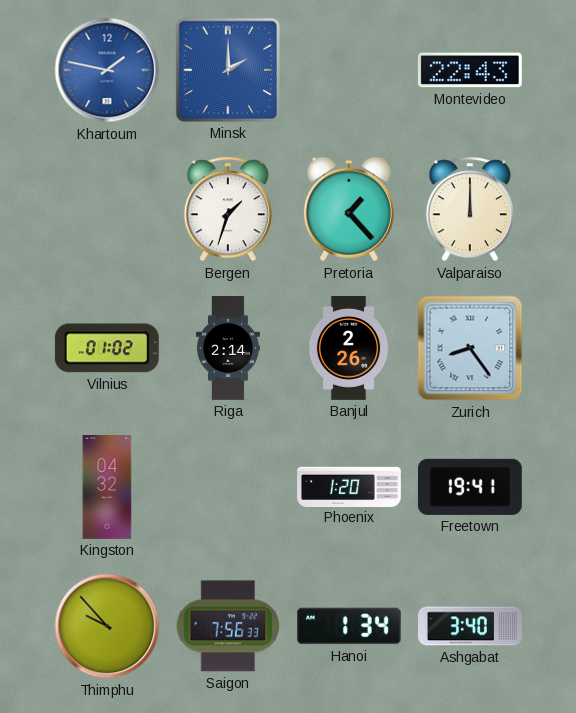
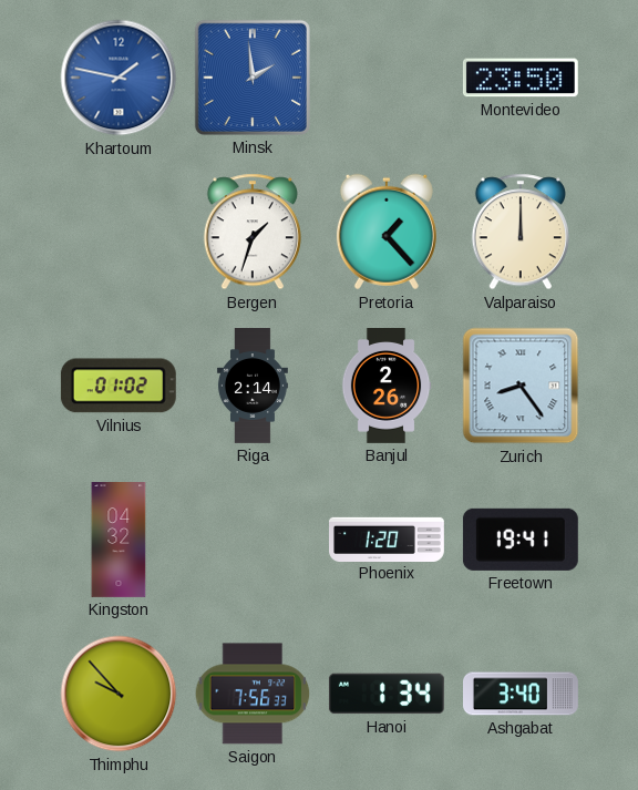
Minsk: 2:00 -> 1:59
Montevideo: 22:43 -> 23:50
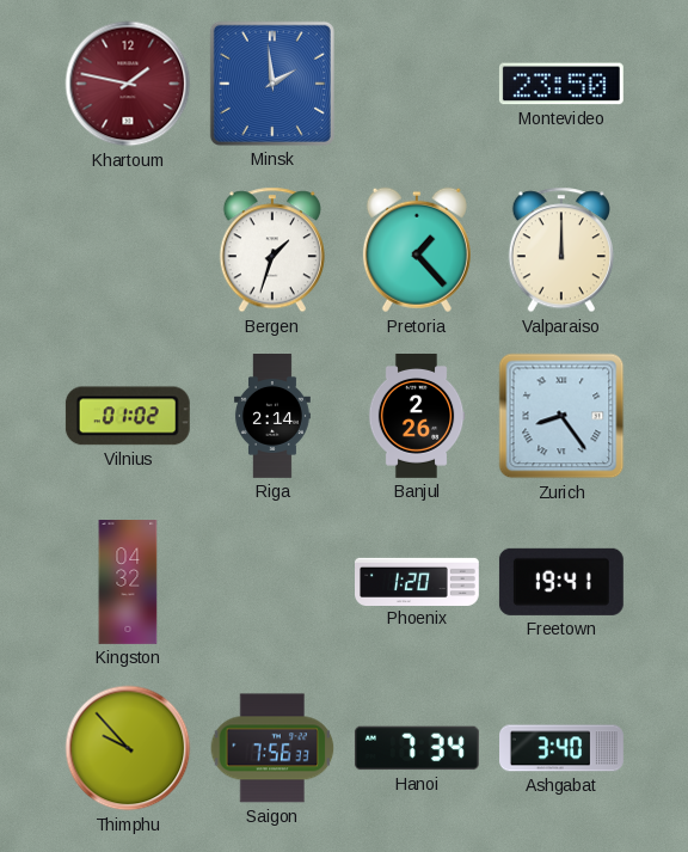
Khartoum dial: blue -> burgundy
Hanoi: 1:34 -> 7:34
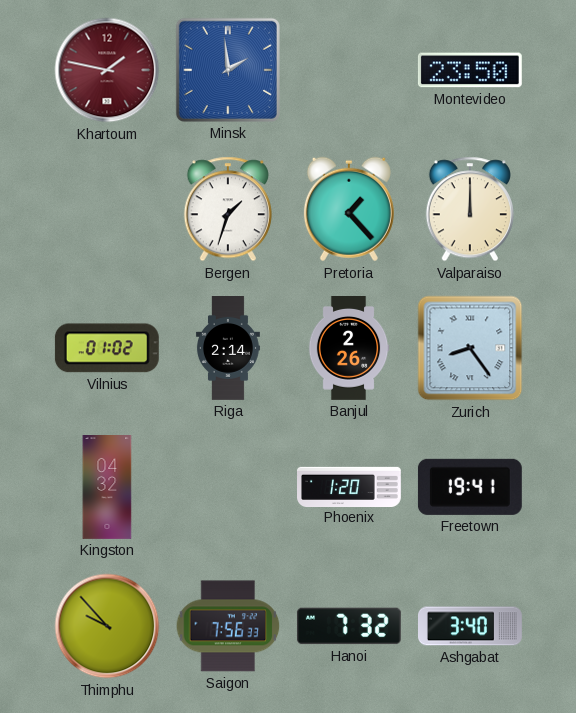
Hanoi: 7:34 -> 7:32
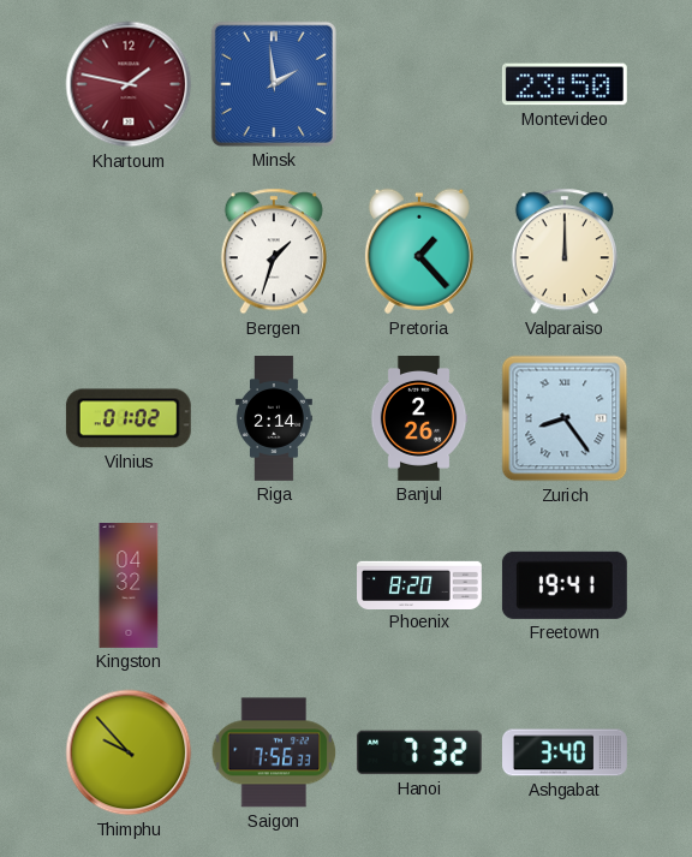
Phoenix: 1:20 -> 8:20
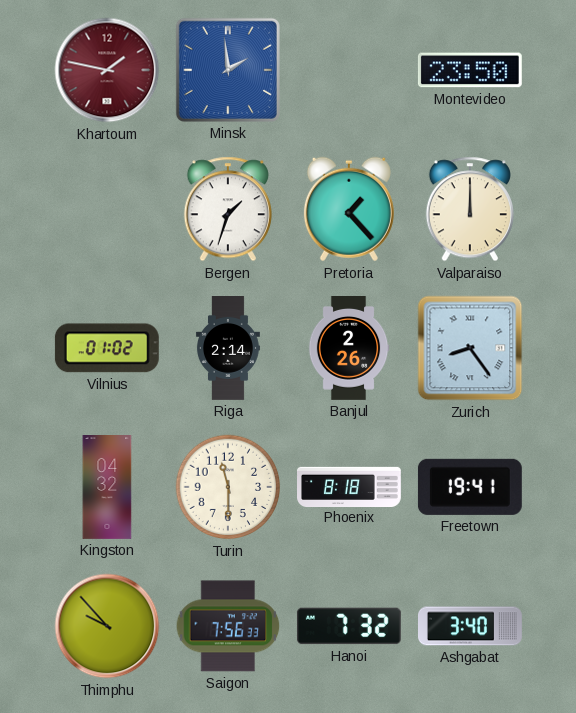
Turin: none -> 11:30
Phoenix: 8:20 -> 8:18
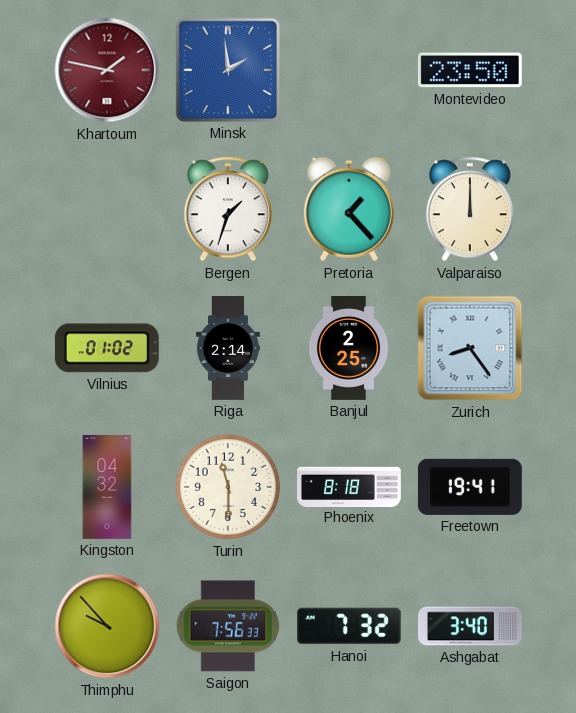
Banjul: 2:26 -> 2:25
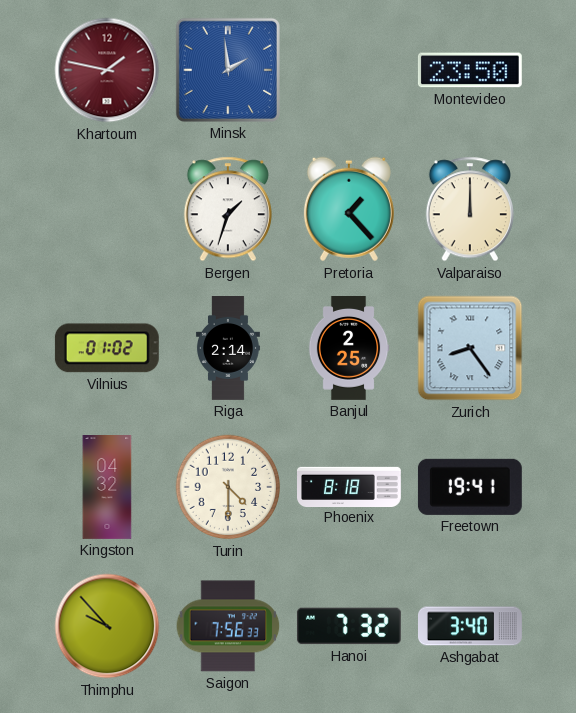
Turin: 11:30 -> 4:30
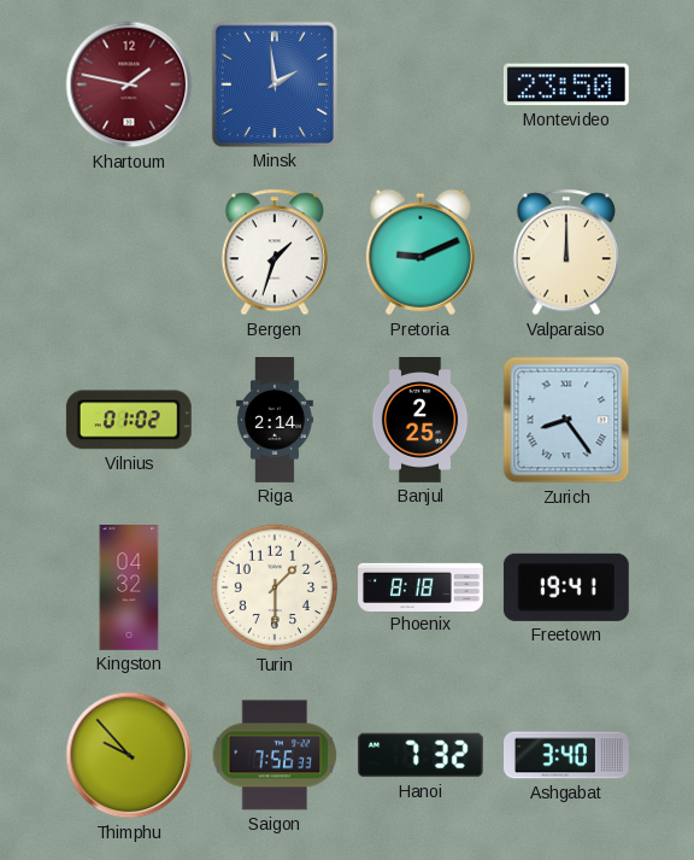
Pretoria: 1:23 -> 9:11
Turin: 4:30 -> 1:30
